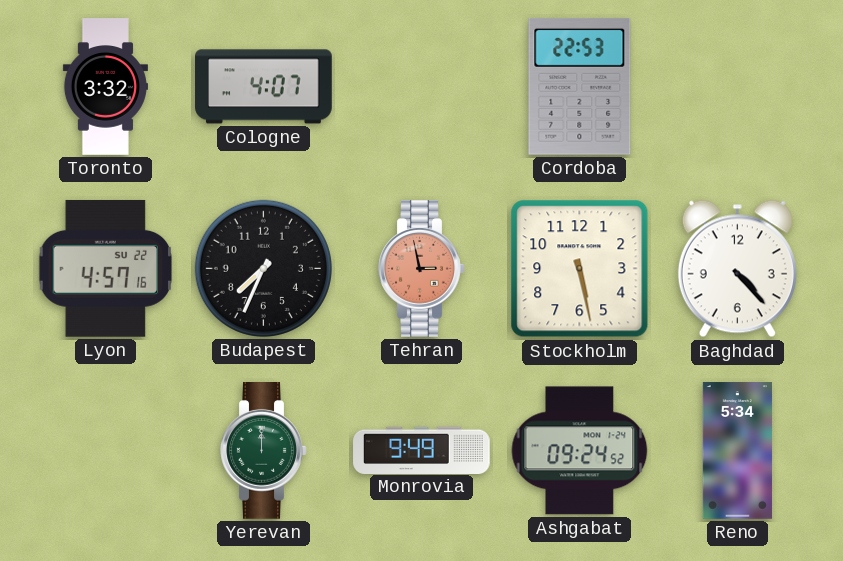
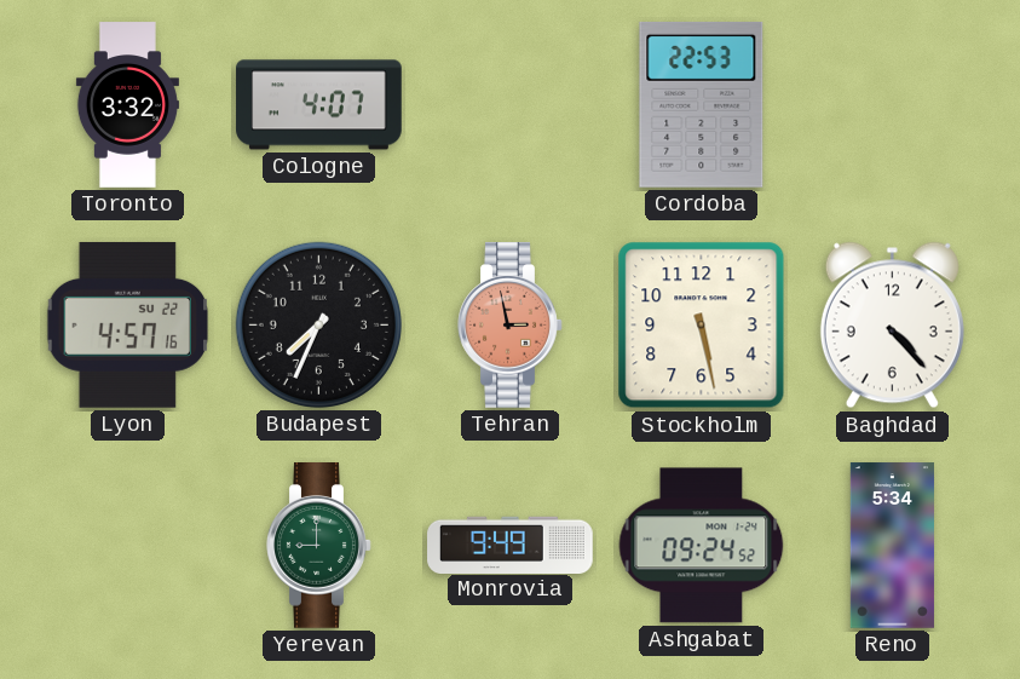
Yerevan: 12:00 -> 9:00
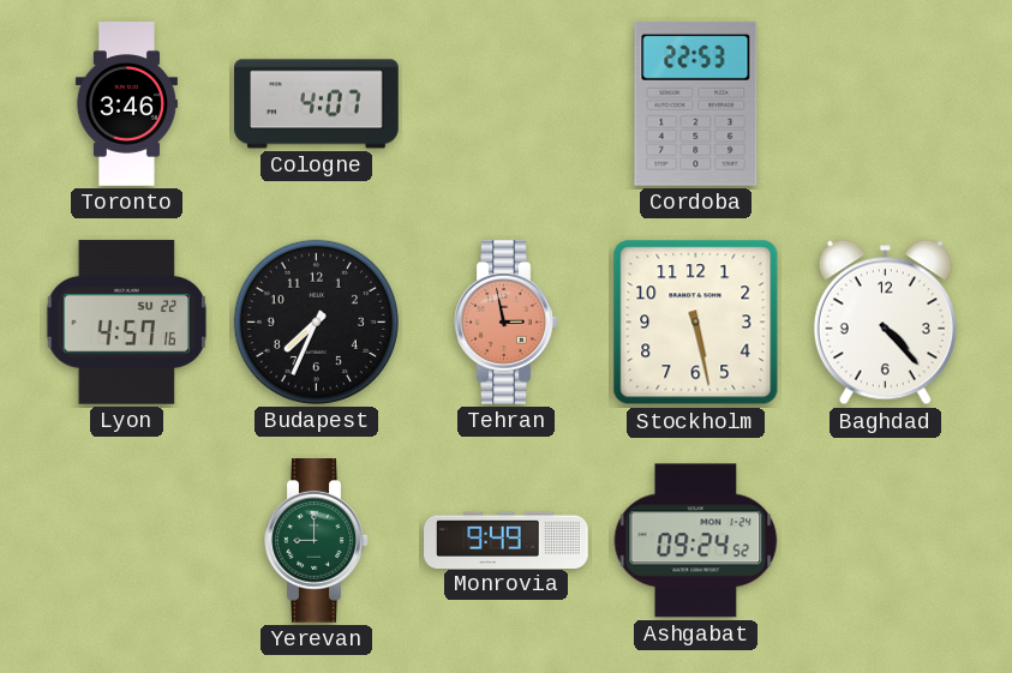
Toronto: 3:32 -> 3:46
Reno: 5:34 -> none
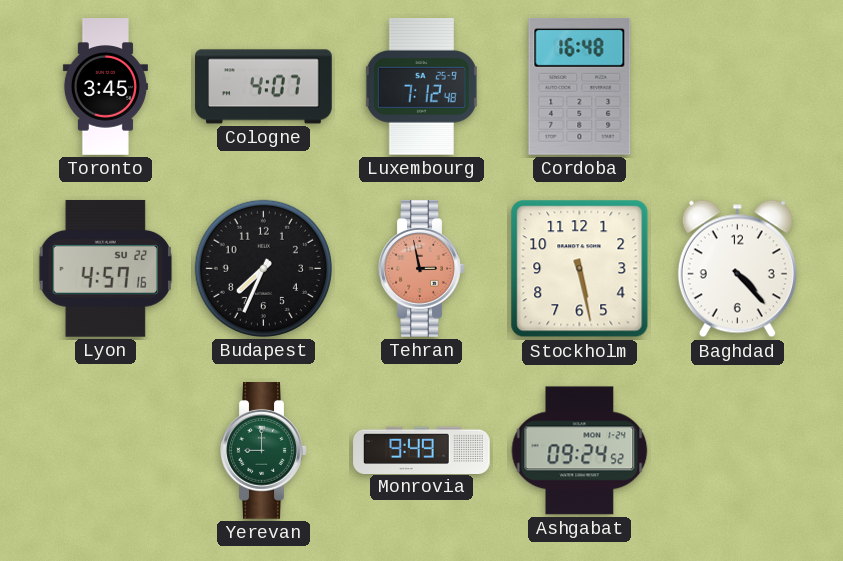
Toronto: 3:46 -> 3:45
Luxembourg: none -> 7:12
Cordoba: 22:53 -> 16:48
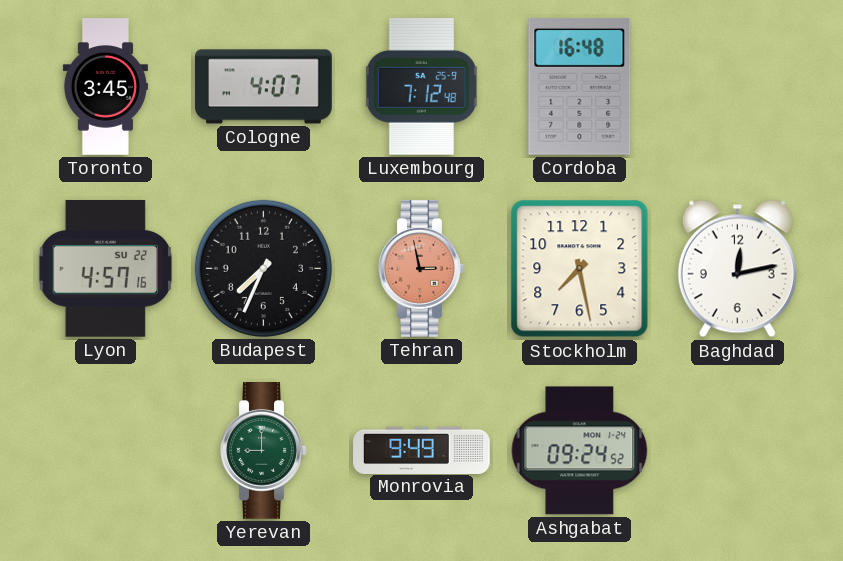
Stockholm: 5:28 -> 7:28
Baghdad: 4:23 -> 12:13
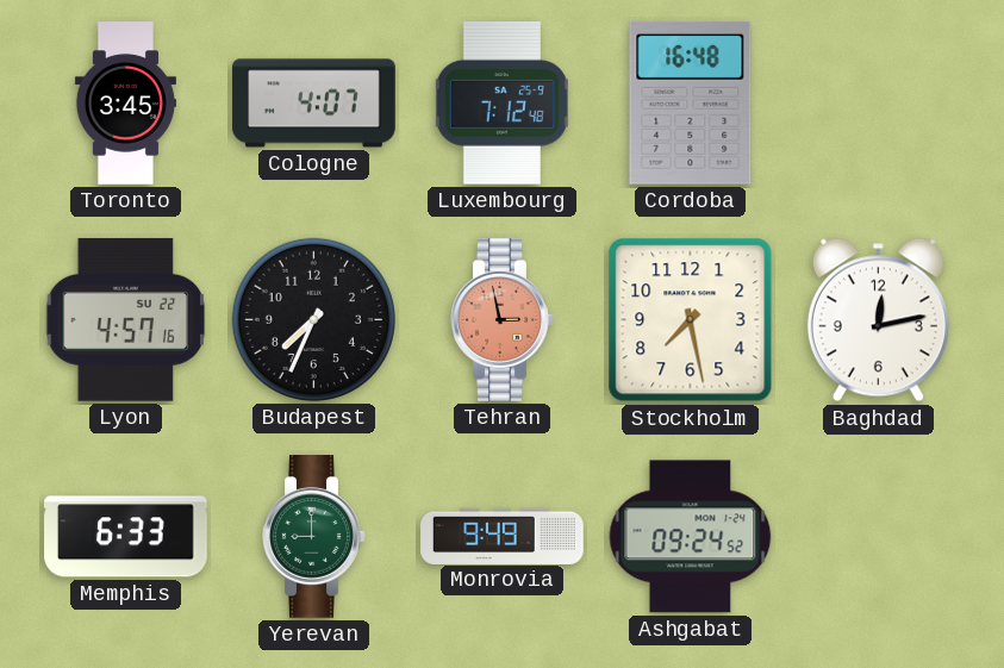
Memphis: none -> 6:33
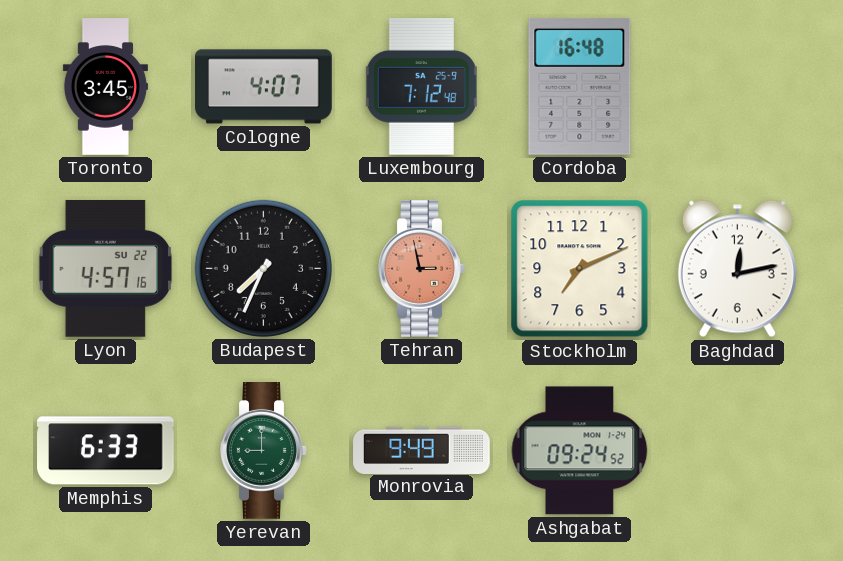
Stockholm: 7:28 -> 7:11
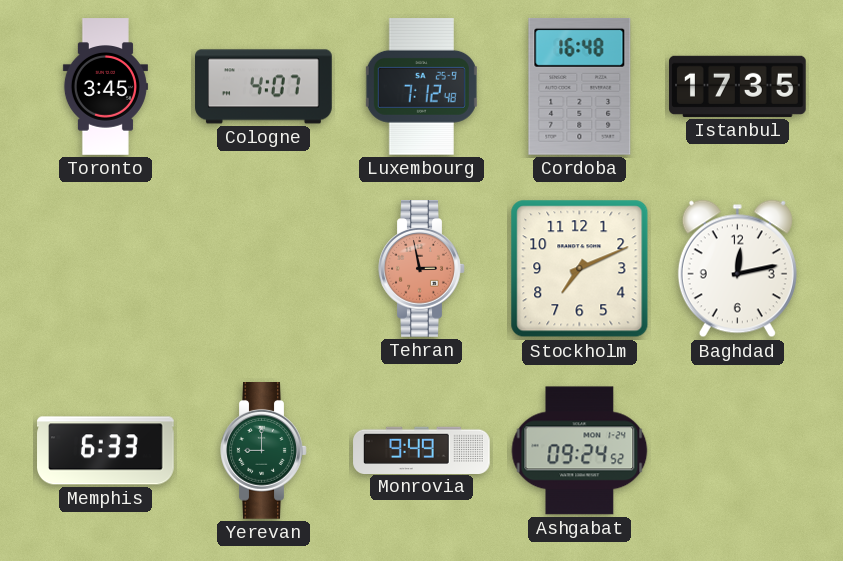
Istanbul: none -> 17:35
Lyon: 4:57 -> none
Budapest: 7:34 -> none
